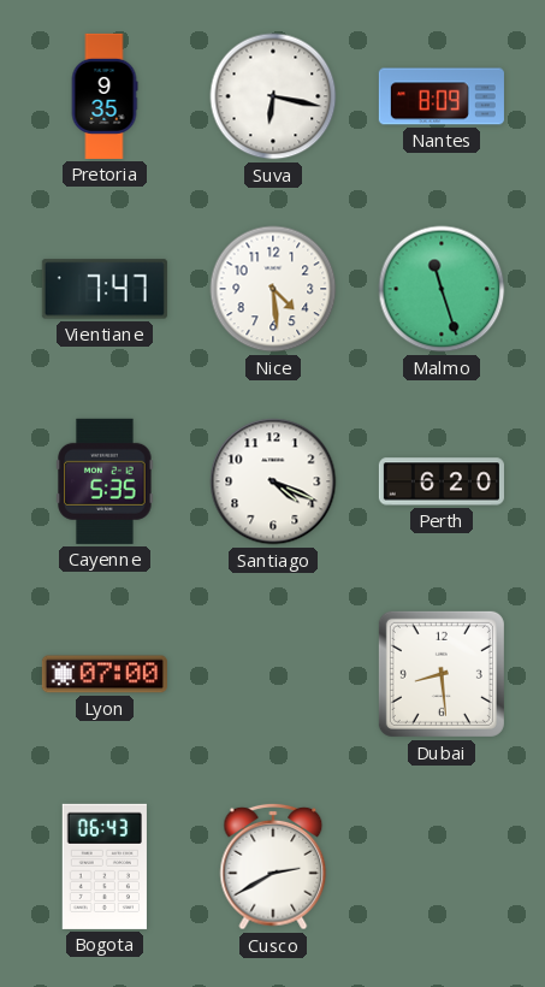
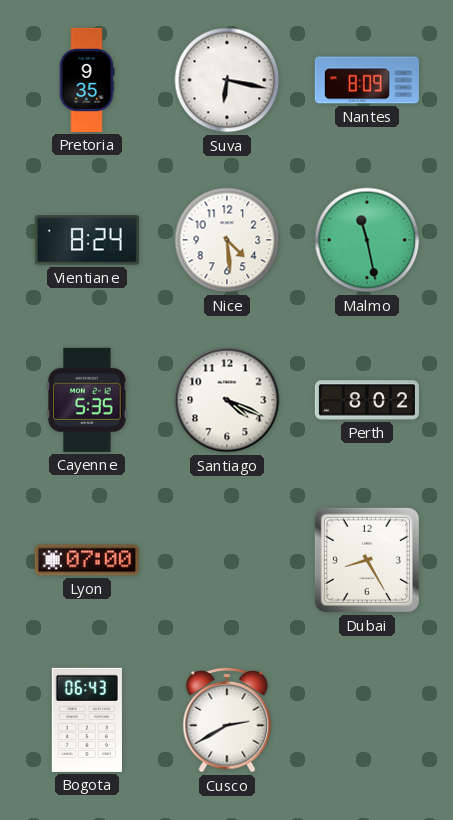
Vientiane: 7:47 -> 8:24
Malmo: 11:27 -> 11:28
Perth: 6:20 -> 8:02
Dubai: 8:29 -> 8:25
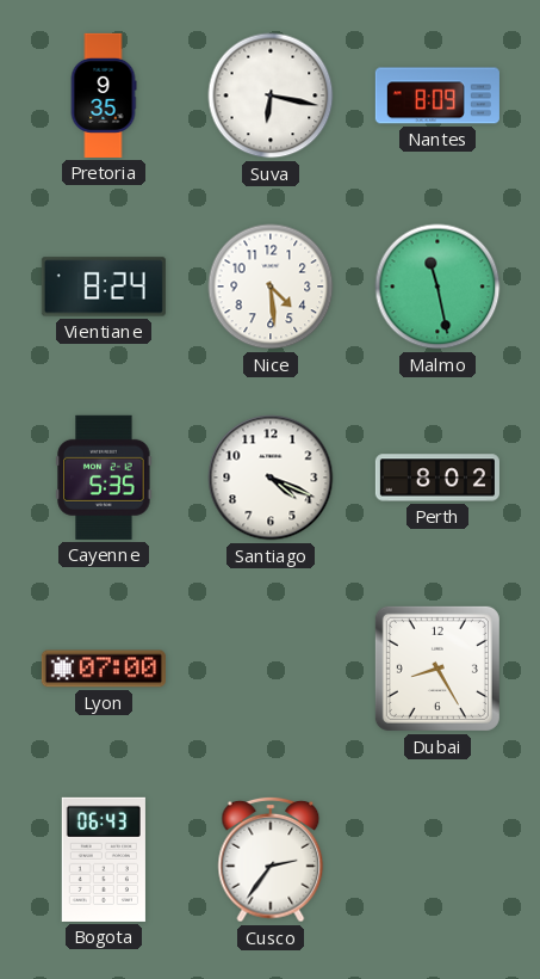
Cusco: 2:40 -> 2:36
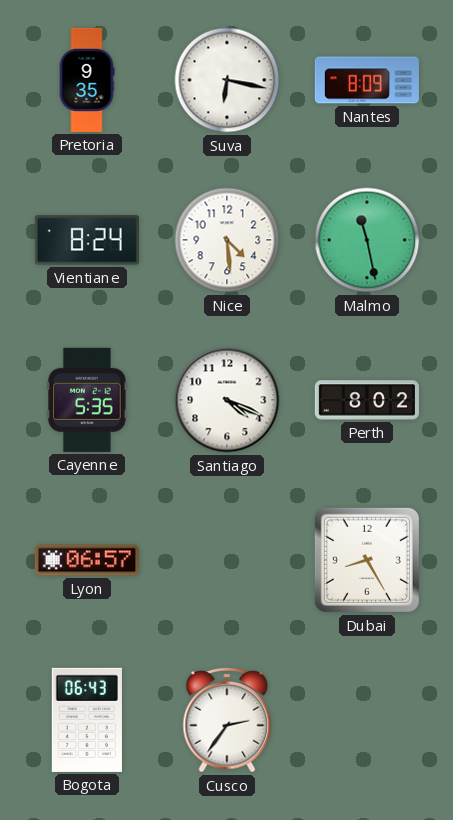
Lyon: 07:00 -> 06:57
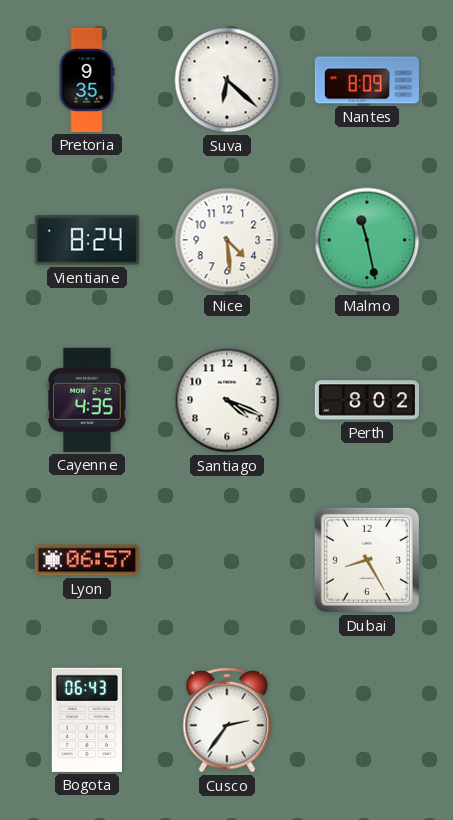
Suva: 6:17 -> 6:22
Cayenne: 5:35 -> 4:35
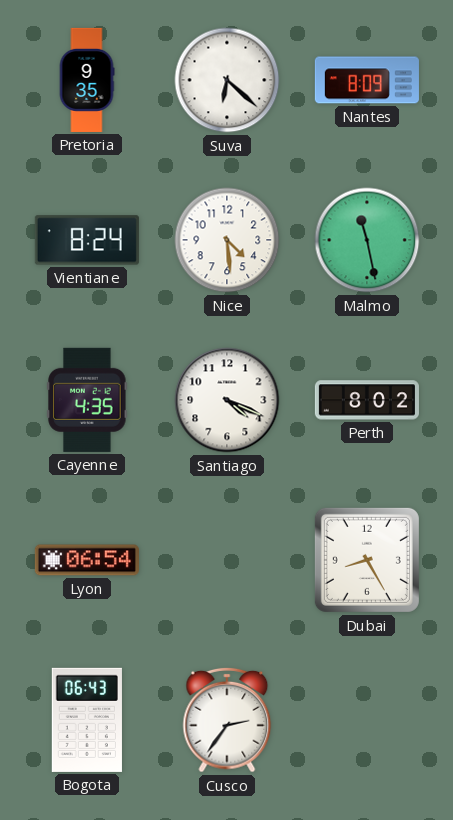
Lyon: 06:57 -> 06:54
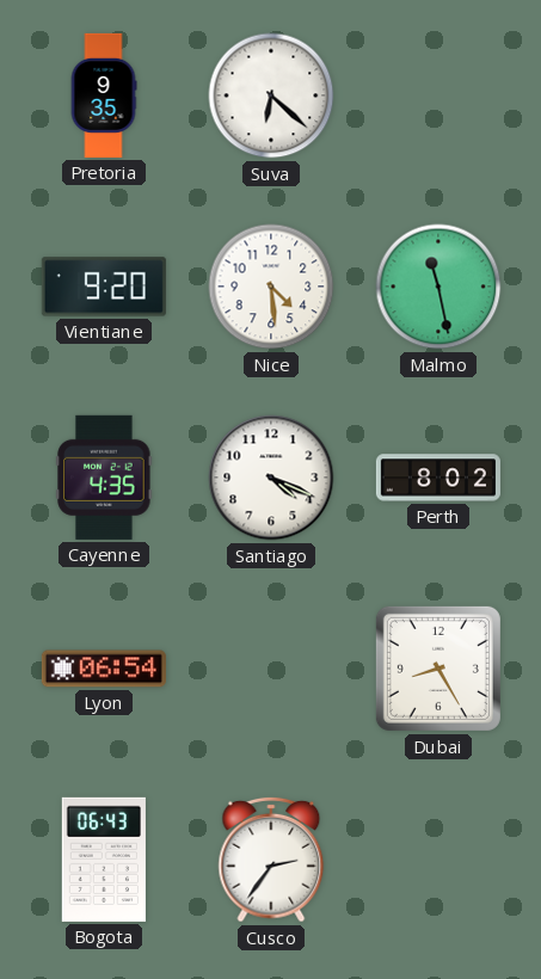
Nantes: 8:09 -> none
Vientiane: 8:24 -> 9:20
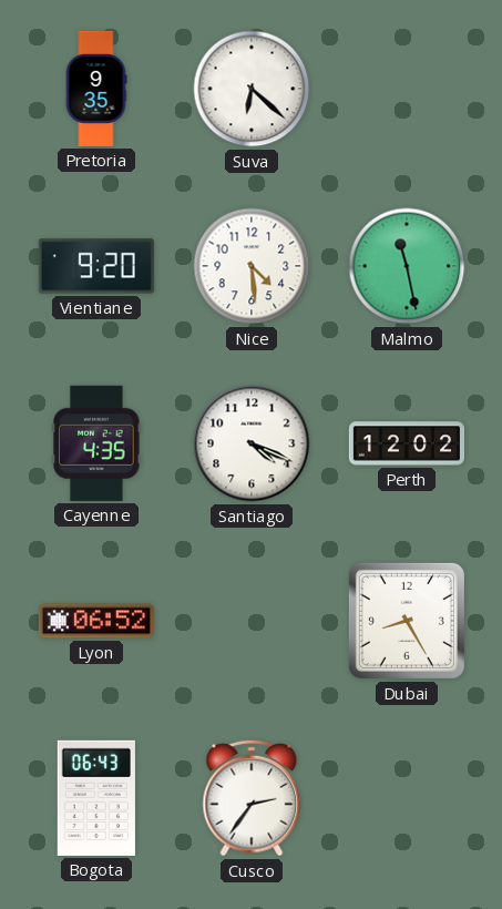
Perth: 8:02 -> 12:02
Lyon: 06:54 -> 06:52
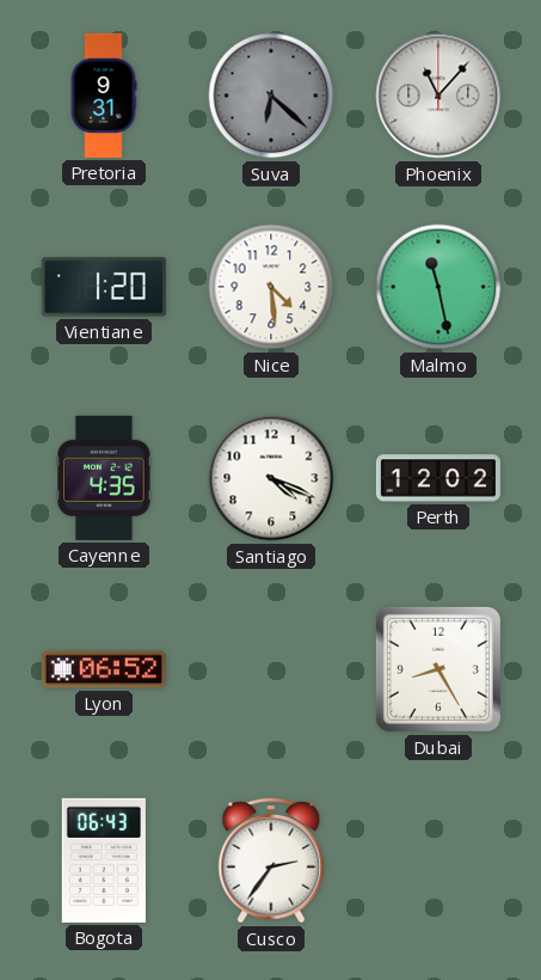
Pretoria: 9:35 -> 9:31
Suva dial: white -> grey
Phoenix: none -> 11:07
Vientiane: 9:20 -> 1:20
